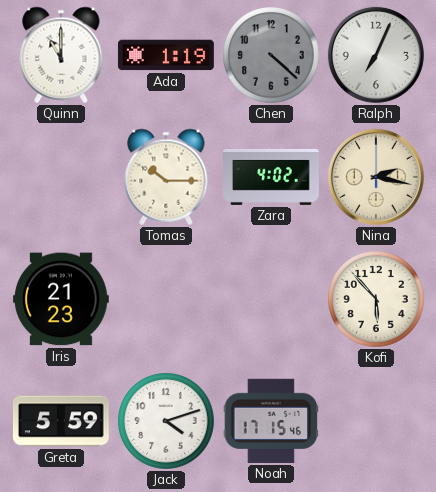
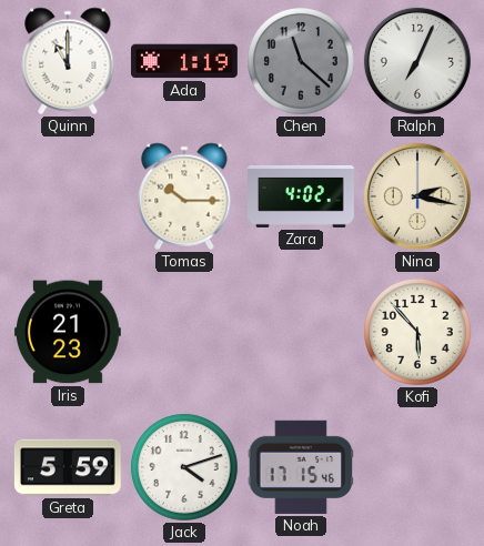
Chen: 4:22 -> 11:22
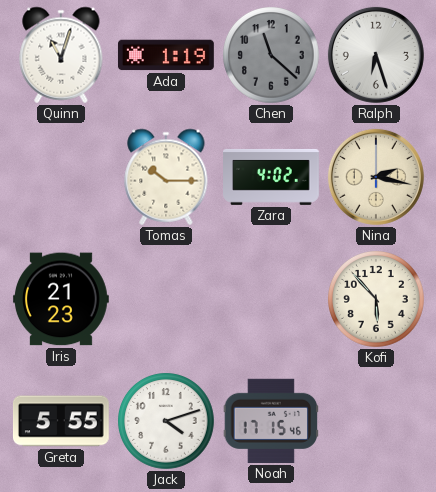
Quinn: 11:00 -> 11:03
Ralph: 7:04 -> 6:27
Greta: 5:59 -> 5:55
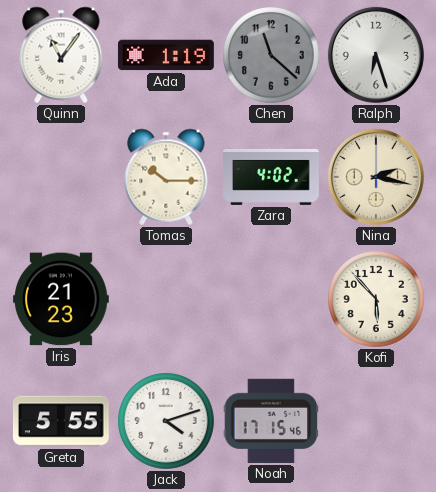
Quinn: 11:03 -> 11:06
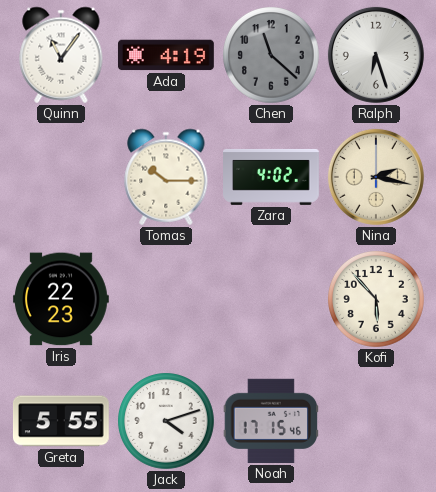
Ada: 1:19 -> 4:19
Iris: 21:23 -> 22:23
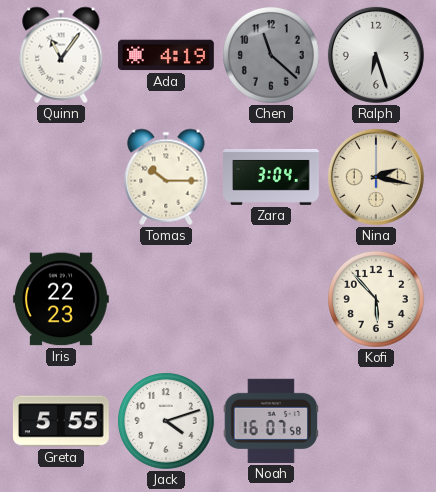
Zara: 4:02 -> 3:04
Noah: 17:15 -> 16:07
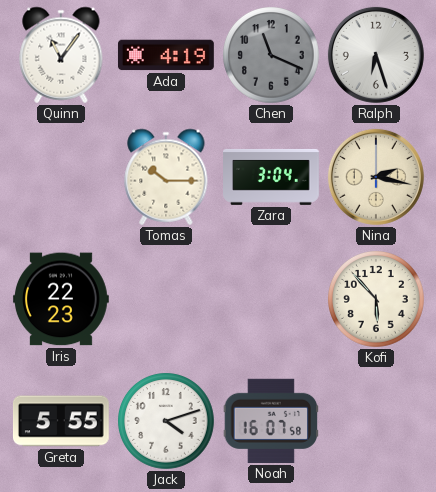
Chen: 11:22 -> 11:19
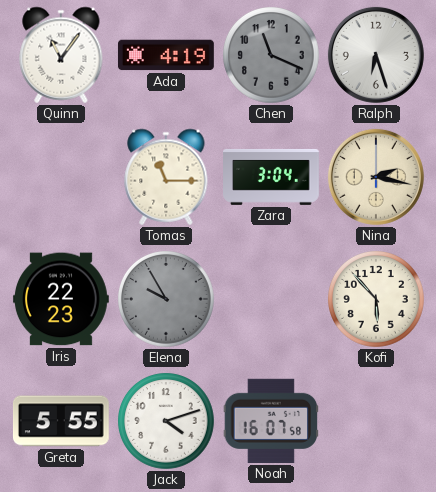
Tomas: 10:15 -> 11:15
Elena: none -> 9:55
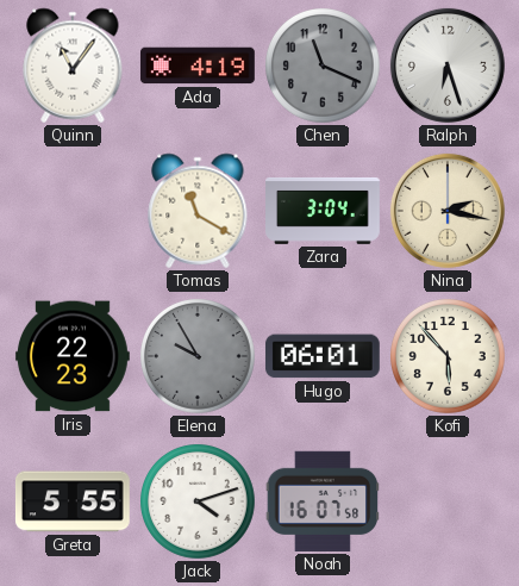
Tomas: 11:15 -> 11:20
Hugo: none -> 06:01
